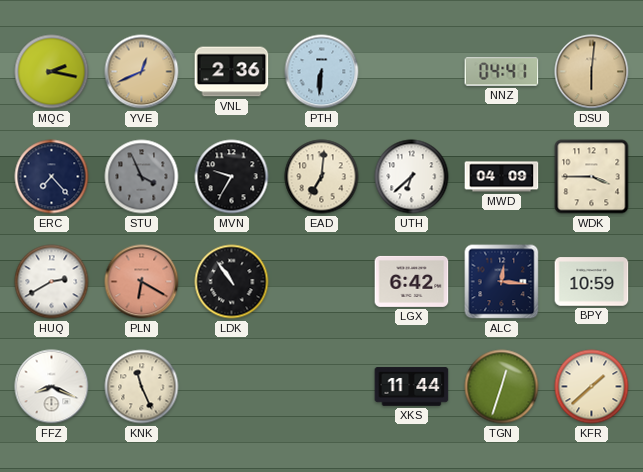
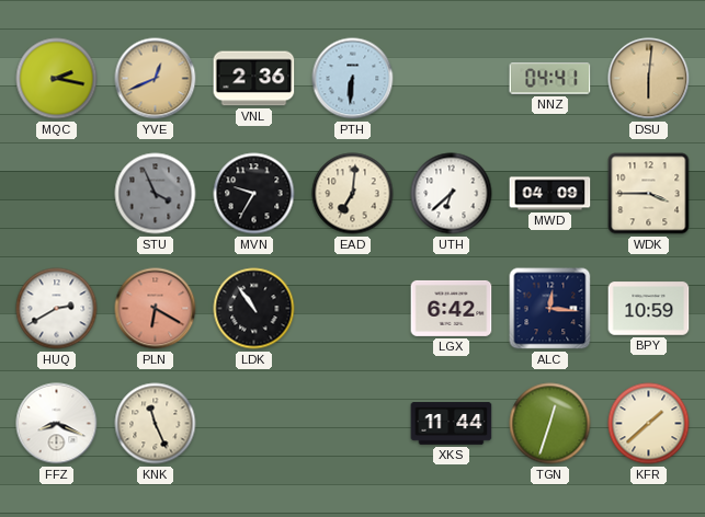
ERC: 7:23 -> none
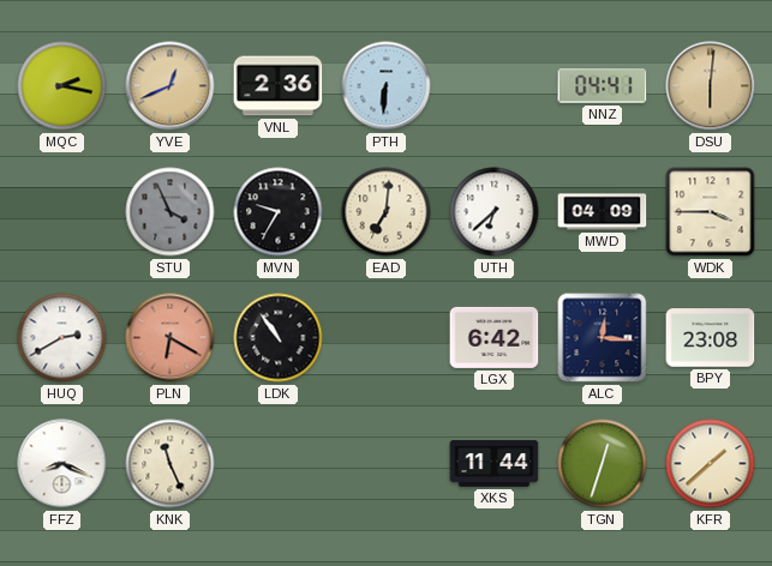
BPY: 10:59 -> 23:08
